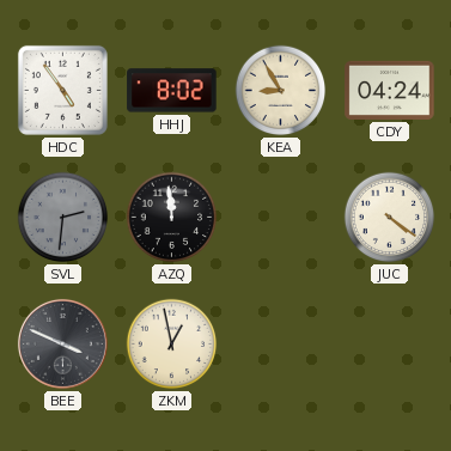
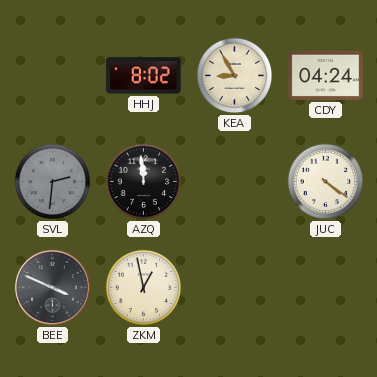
HDC: 4:54 -> none
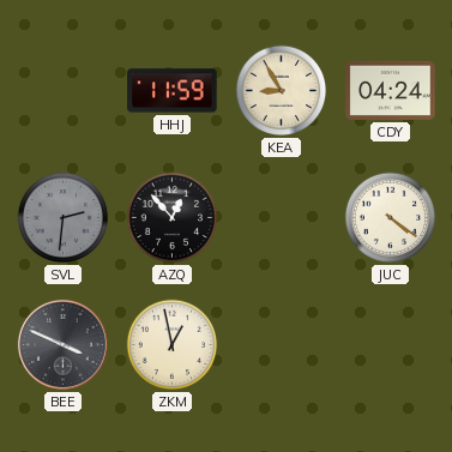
HHJ: 8:02 -> 11:59
AZQ: 11:59 -> 12:53
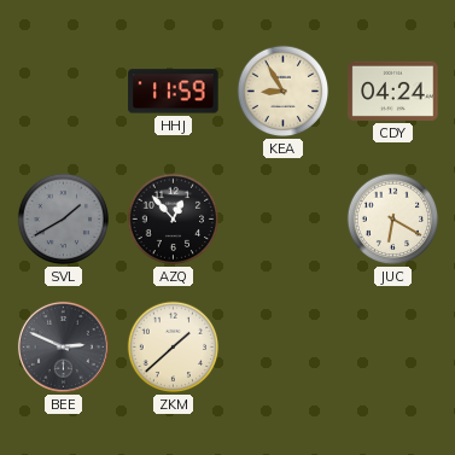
SVL: 2:31 -> 1:40
JUC: 4:21 -> 6:20
BEE: 3:49 -> 2:49
ZKM: 12:58 -> 1:38
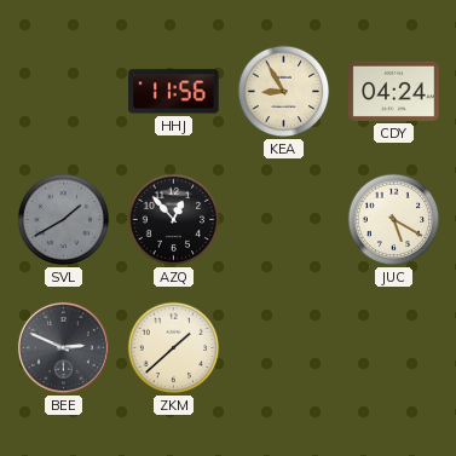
HHJ: 11:59 -> 11:56
JUC: 6:20 -> 5:20
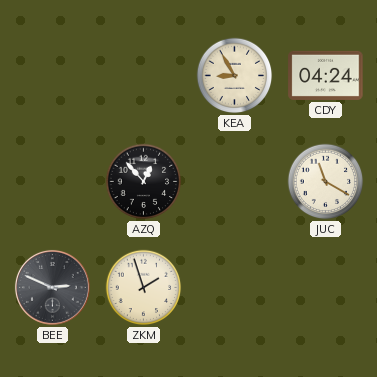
HHJ: 11:56 -> none
SVL: 1:40 -> none
JUC: 5:20 -> 11:20
ZKM: 1:38 -> 1:57
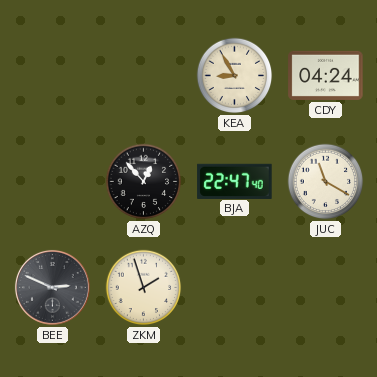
BJA: none -> 22:47
